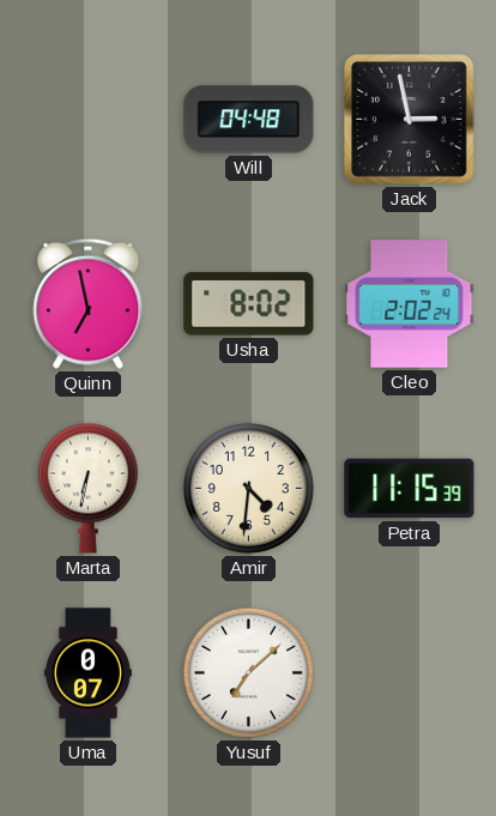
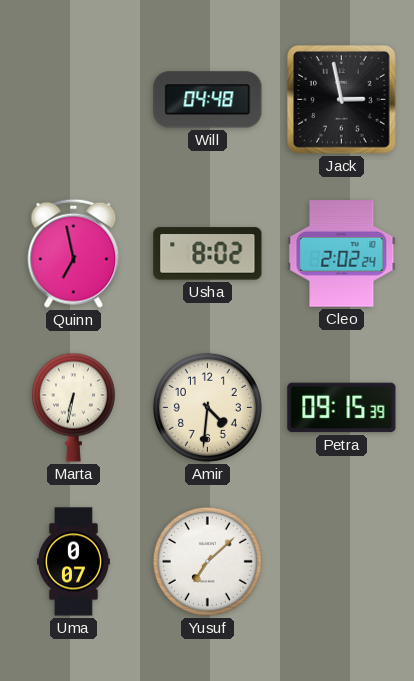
Petra: 11:15 -> 09:15
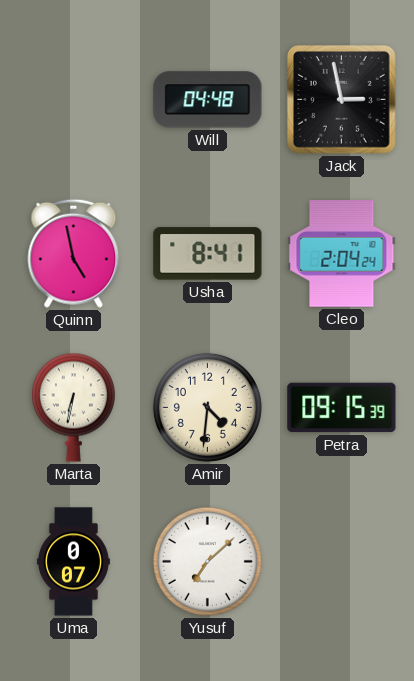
Quinn: 6:58 -> 4:58
Usha: 8:02 -> 8:41
Cleo: 2:02 -> 2:04
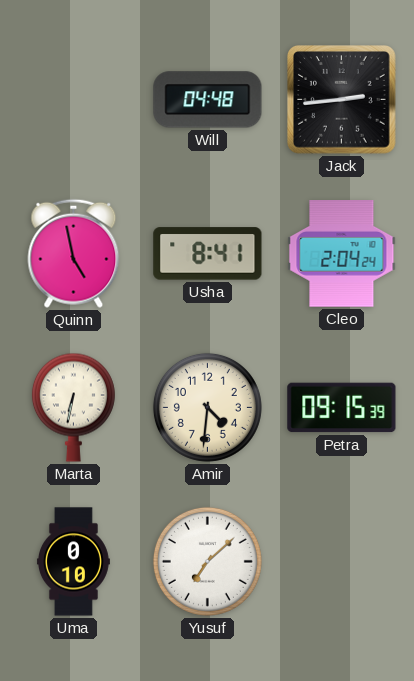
Jack: 2:58 -> 2:44
Uma: 0:07 -> 0:10
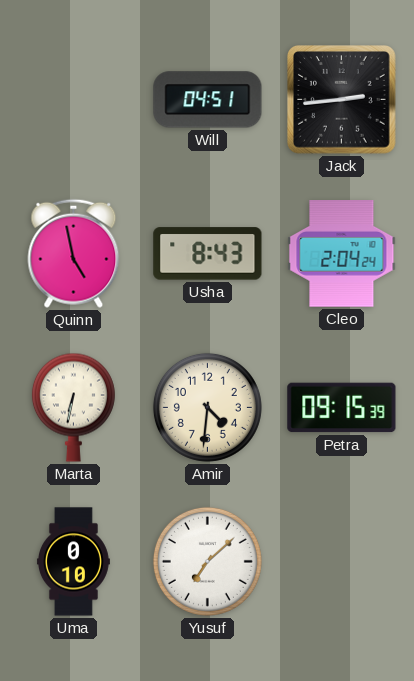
Will: 04:48 -> 04:51
Usha: 8:41 -> 8:43
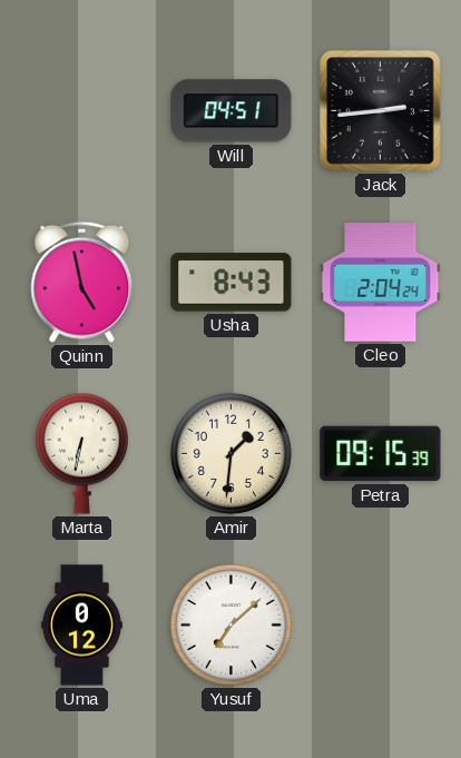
Amir: 4:31 -> 1:31
Uma: 0:10 -> 0:12
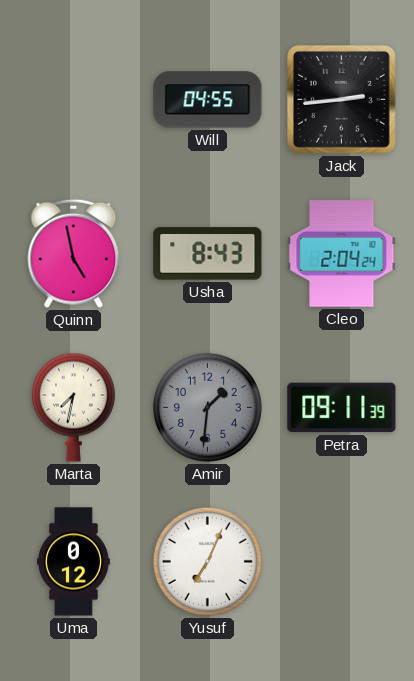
Will: 04:51 -> 04:55
Marta: 6:32 -> 7:32
Amir dial: cream -> grey
Petra: 09:15 -> 09:11
Yusuf: 7:08 -> 7:04
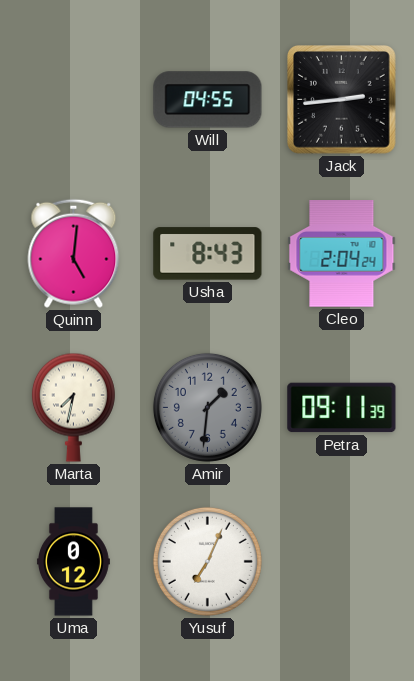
Quinn: 4:58 -> 5:01
